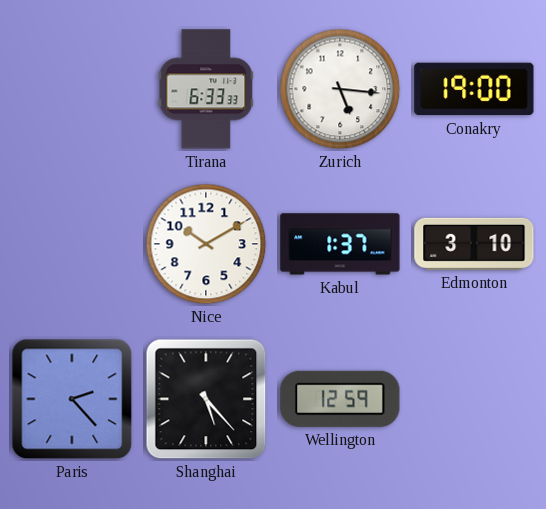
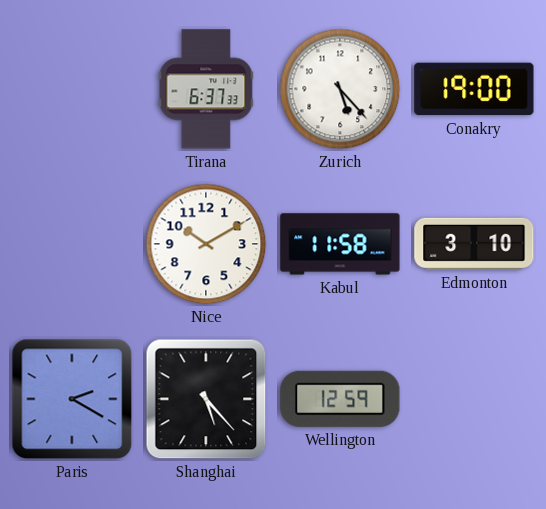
Tirana: 6:33 -> 6:37
Zurich: 5:16 -> 5:23
Kabul: 1:37 -> 11:58
Paris: 2:23 -> 2:20
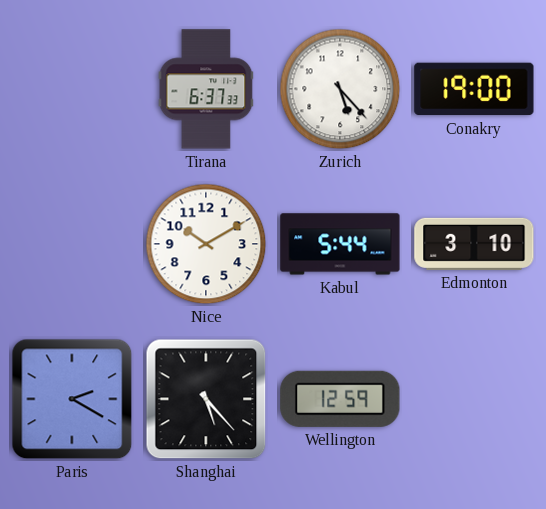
Kabul: 11:58 -> 5:44
